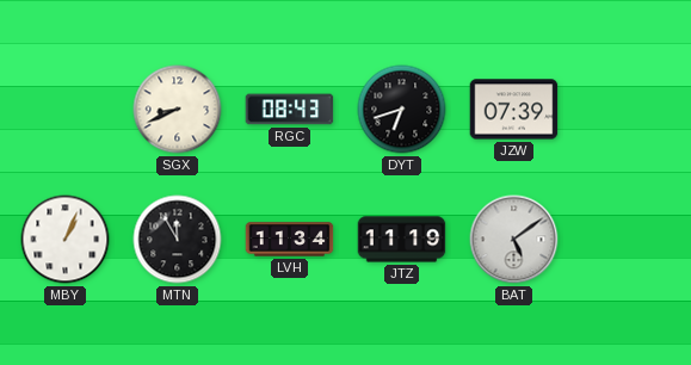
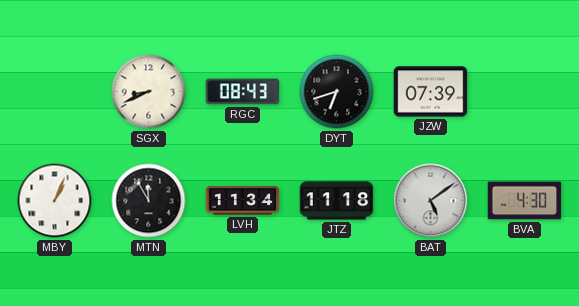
JTZ: 11:19 -> 11:18
BVA: none -> 4:30
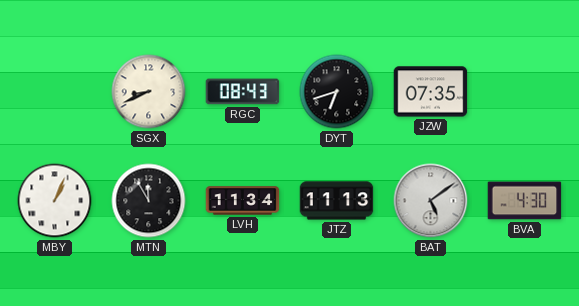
JZW: 07:39 -> 07:35
JTZ: 11:18 -> 11:13
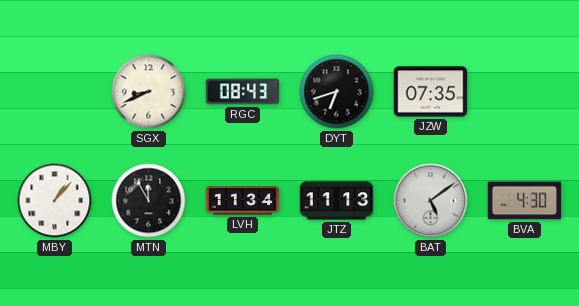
MBY: 1:04 -> 1:07
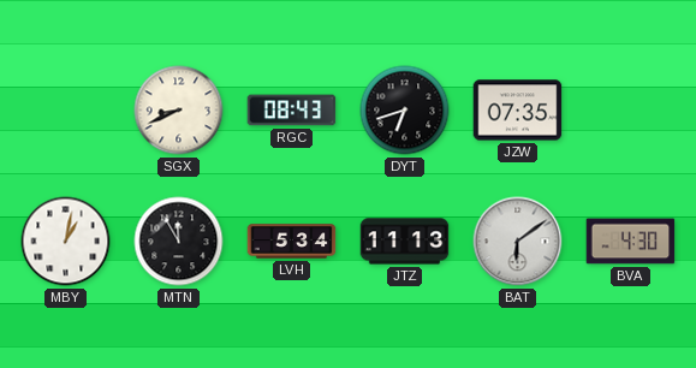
MBY: 1:07 -> 1:02
LVH: 11:34 -> 5:34
BAT: 5:09 -> 6:09
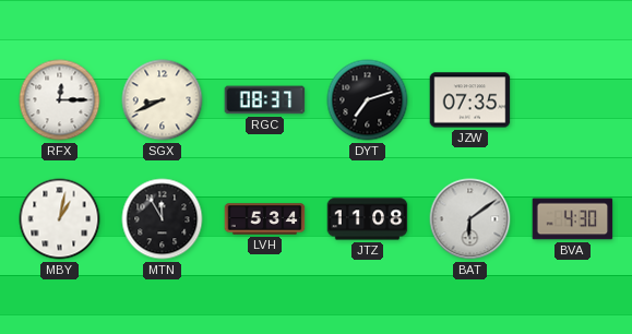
RFX: none -> 12:15
RGC: 08:43 -> 08:37
DYT: 6:42 -> 7:12
JTZ: 11:13 -> 11:08
